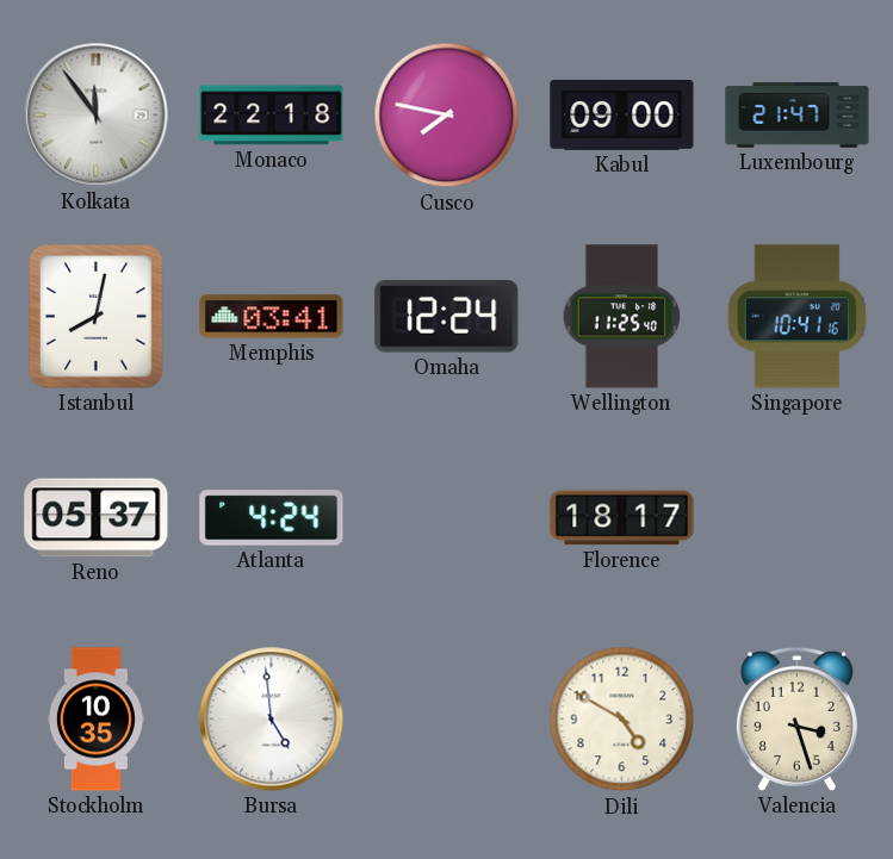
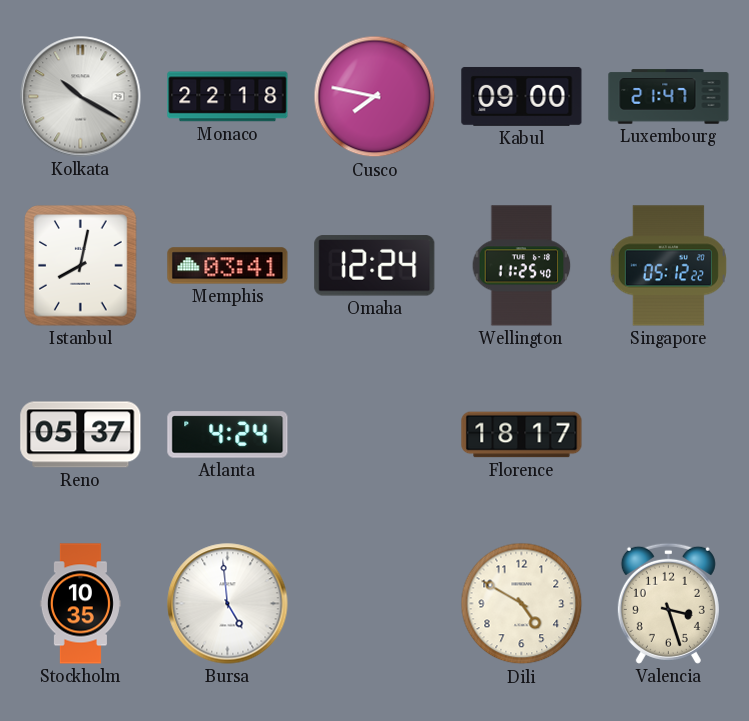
Kolkata: 11:54 -> 10:20
Singapore: 10:41 -> 05:12
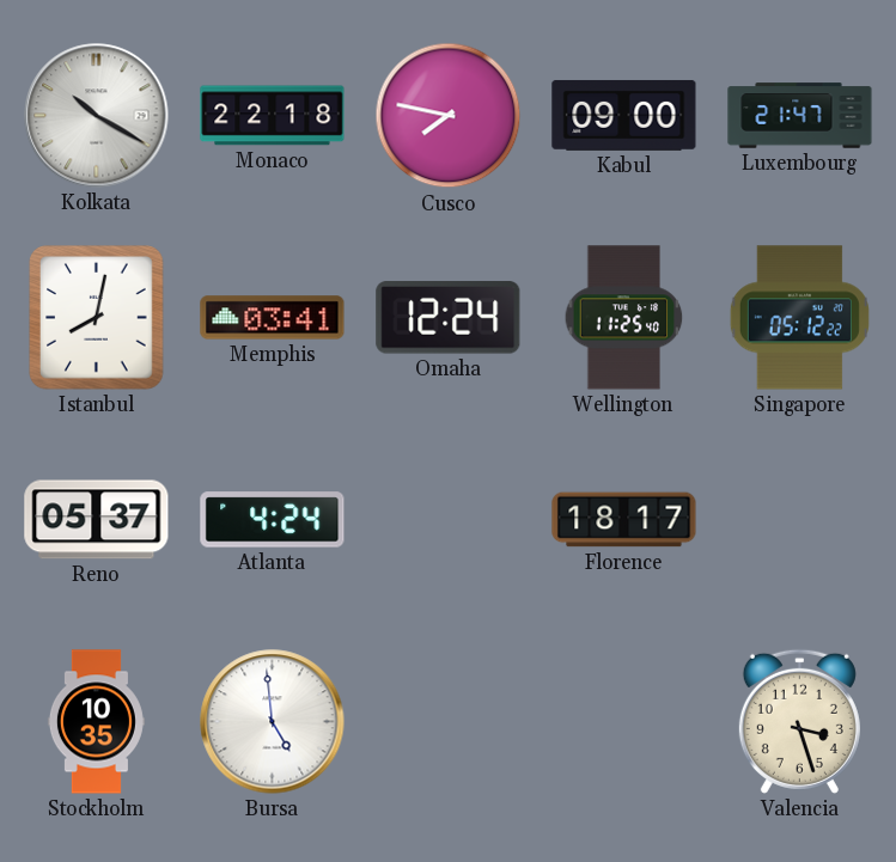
Dili: 4:50 -> none
